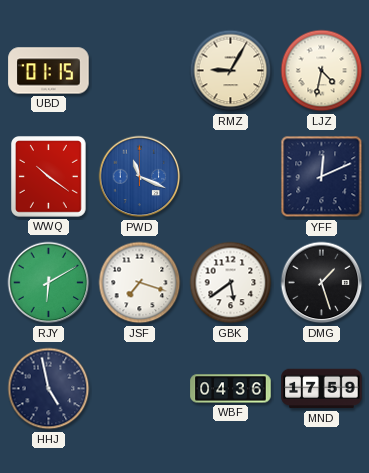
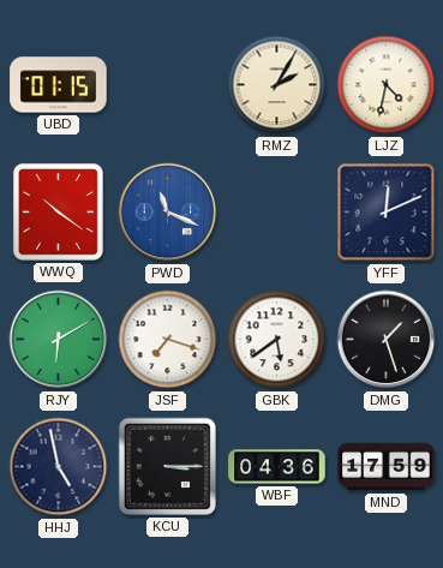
RMZ: 9:05 -> 2:05
KCU: none -> 3:15
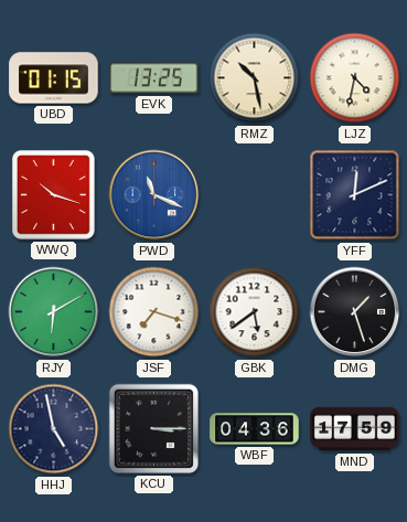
EVK: none -> 13:25
RMZ: 2:05 -> 10:28
WWQ: 10:21 -> 10:18
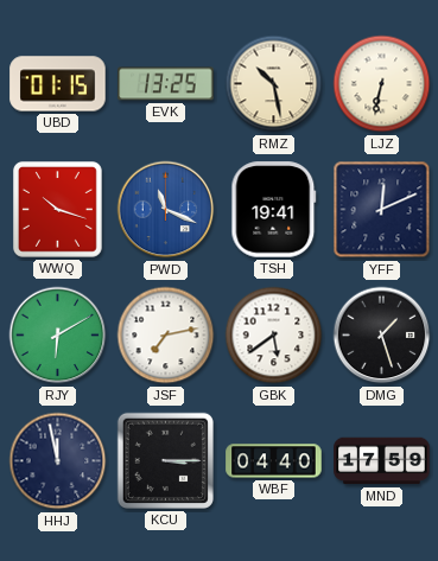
LJZ: 4:32 -> 6:32
TSH: none -> 19:41
JSF: 7:18 -> 7:13
HHJ: 4:58 -> 11:58
WBF: 04:36 -> 04:40
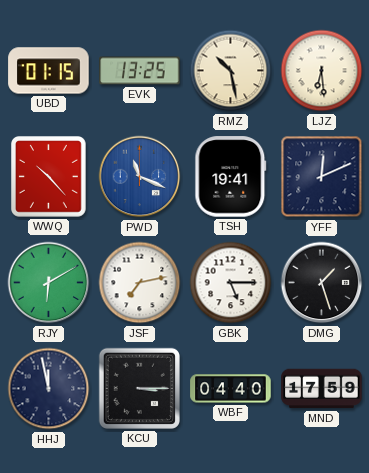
LJZ: 6:32 -> 6:29
WWQ: 10:18 -> 10:23
GBK: 5:39 -> 5:15
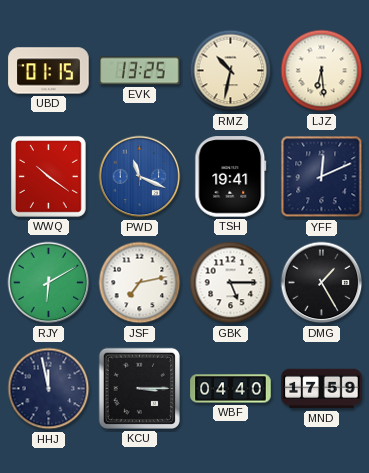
RMZ: 10:28 -> 10:32
WWQ: 10:23 -> 10:21
DMG: 1:27 -> 1:25
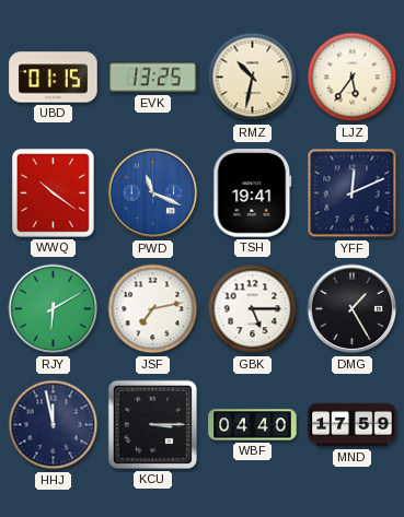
LJZ: 6:29 -> 5:36
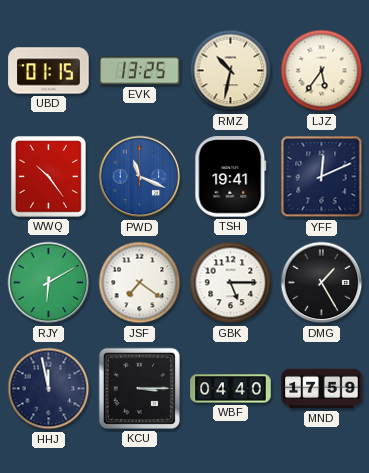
WWQ: 10:21 -> 10:24
JSF: 7:13 -> 7:21
